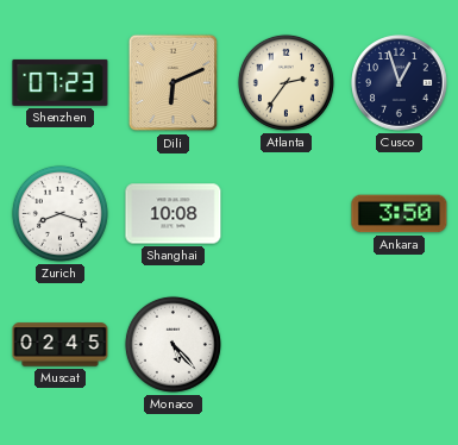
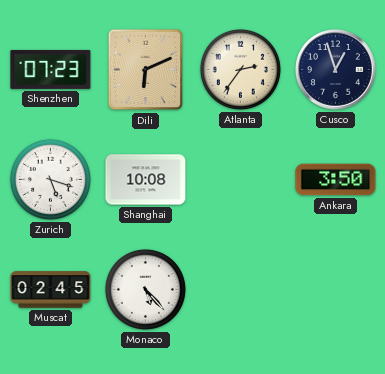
Zurich: 8:18 -> 5:18
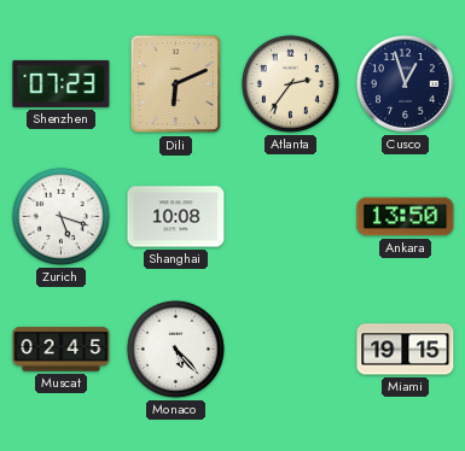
Ankara: 3:50 -> 13:50
Miami: none -> 19:15
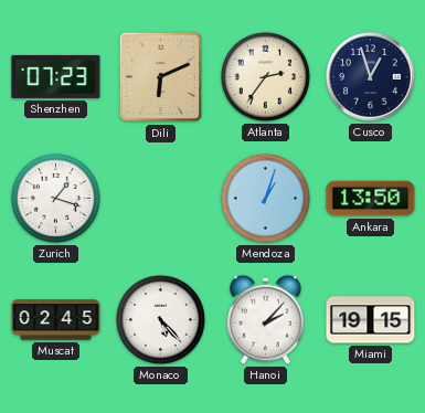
Zurich: 5:18 -> 1:18
Shanghai: 10:08 -> none
Mendoza: none -> 1:03
Hanoi: none -> 2:07
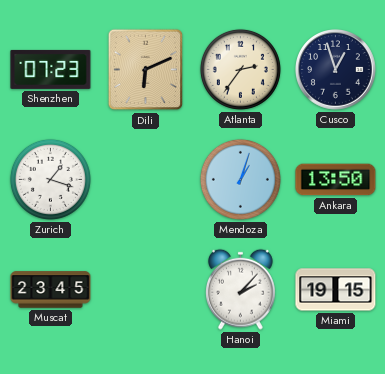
Muscat: 02:45 -> 23:45
Monaco: 5:23 -> none
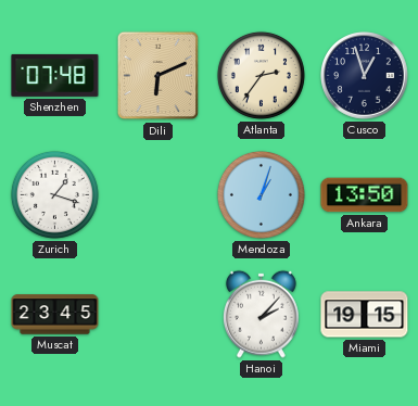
Shenzhen: 07:23 -> 07:48
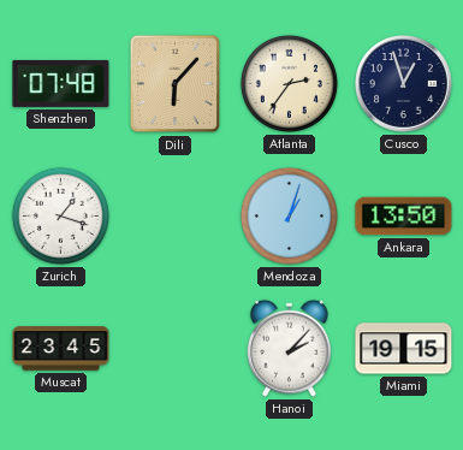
Dili: 6:11 -> 6:07
